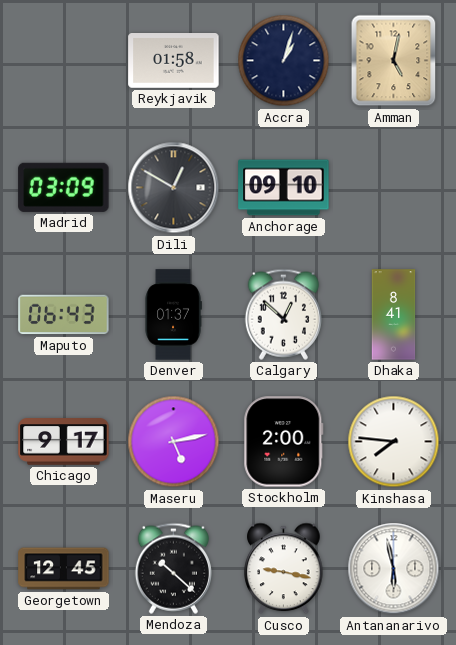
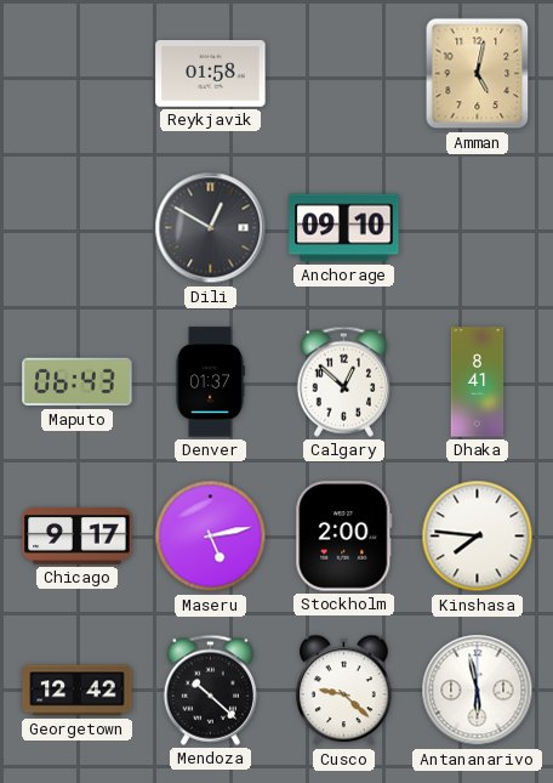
Accra: 1:03 -> none
Madrid: 03:09 -> none
Georgetown: 12:45 -> 12:42
Cusco: 9:17 -> 9:22
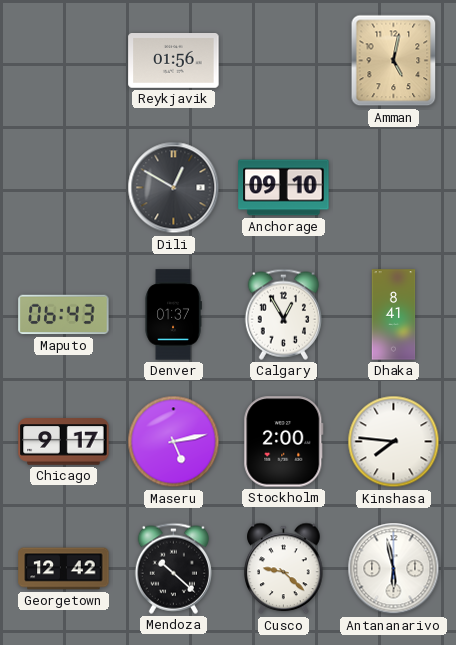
Reykjavik: 01:58 -> 01:56
Calgary: 12:52 -> 12:55
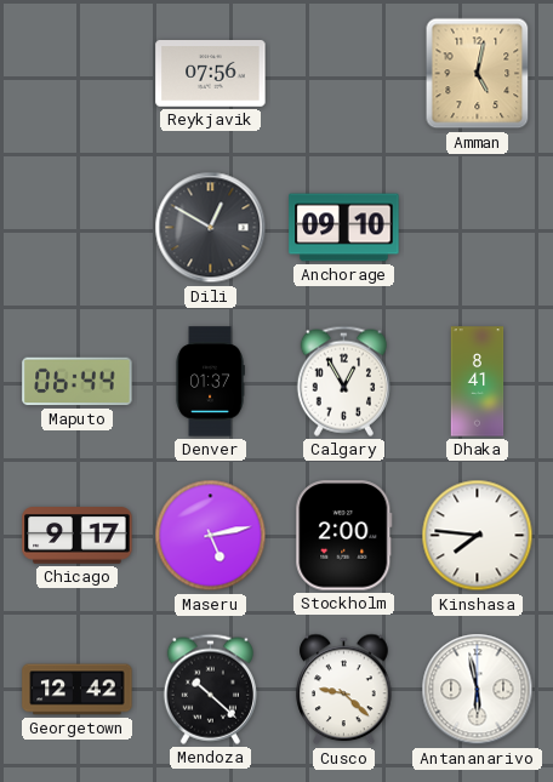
Reykjavik: 01:56 -> 07:56
Maputo: 06:43 -> 06:44
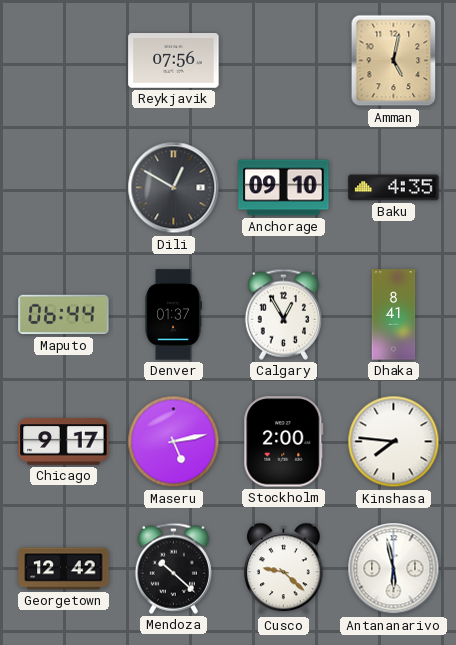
Baku: none -> 4:35
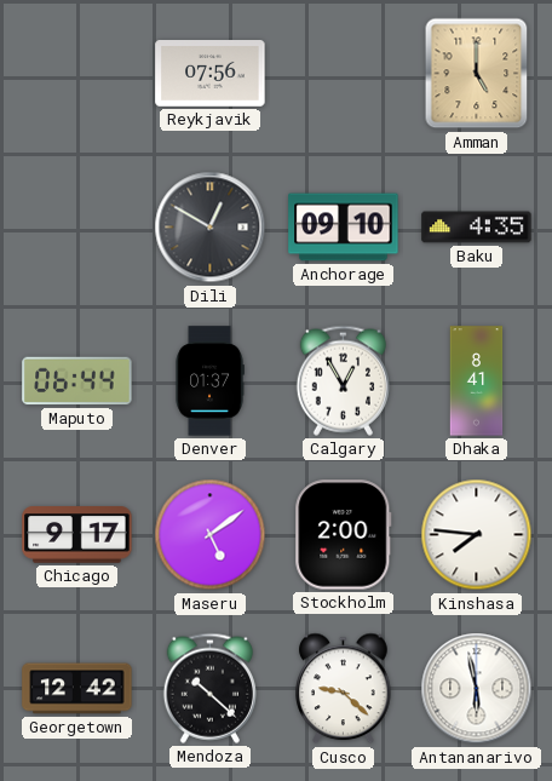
Amman: 5:02 -> 5:00
Maseru: 5:13 -> 5:09
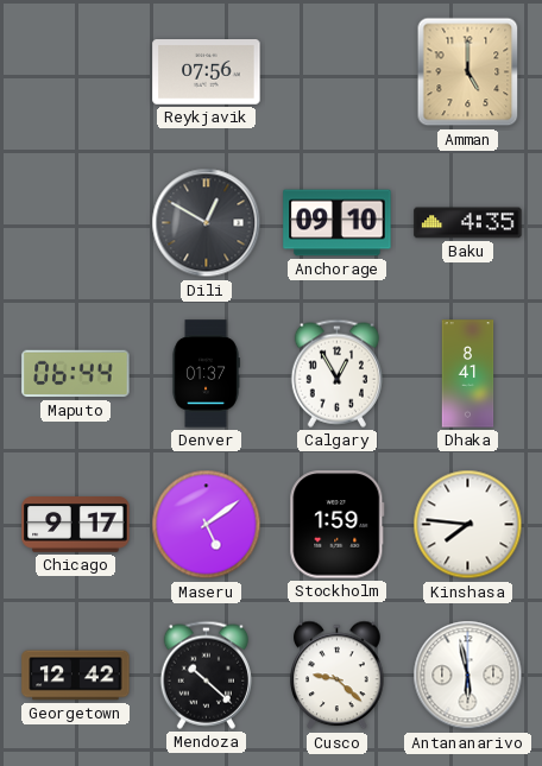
Stockholm: 2:00 -> 1:59
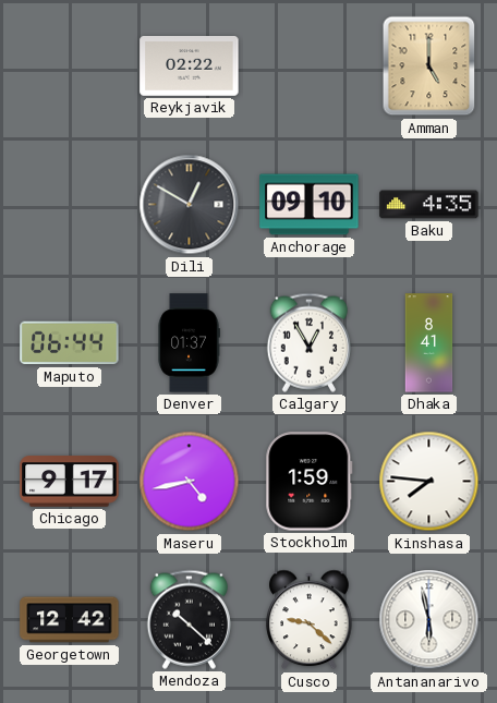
Reykjavik: 07:56 -> 02:22
Maseru: 5:09 -> 4:43
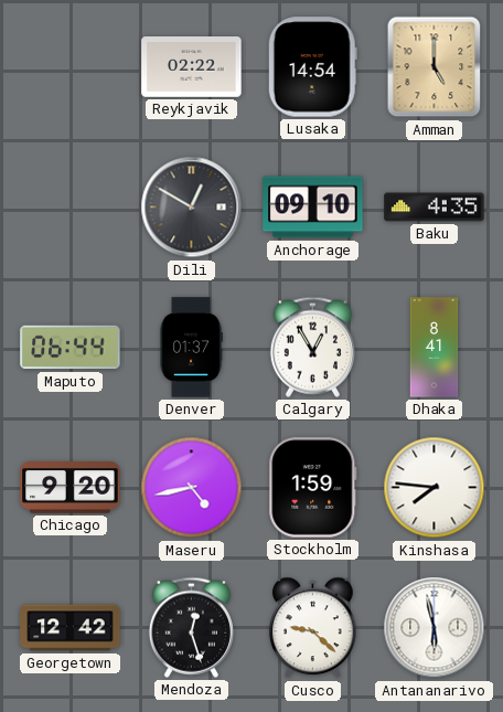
Lusaka: none -> 14:54
Chicago: 9:17 -> 9:20
Mendoza: 10:22 -> 12:27
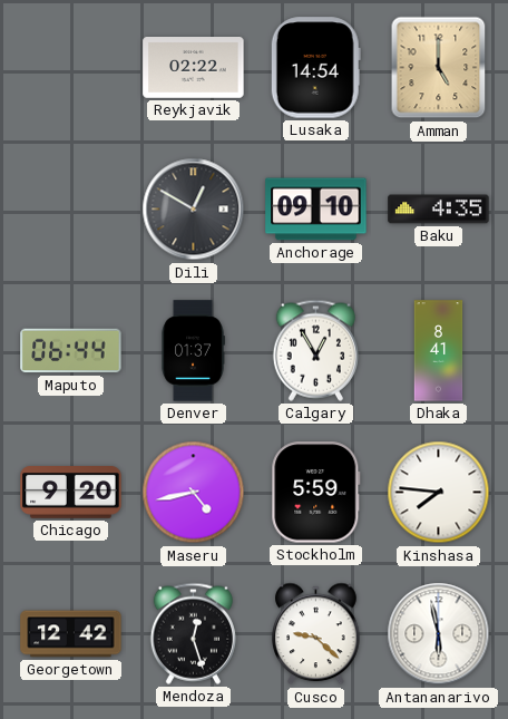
Stockholm: 1:59 -> 5:59
